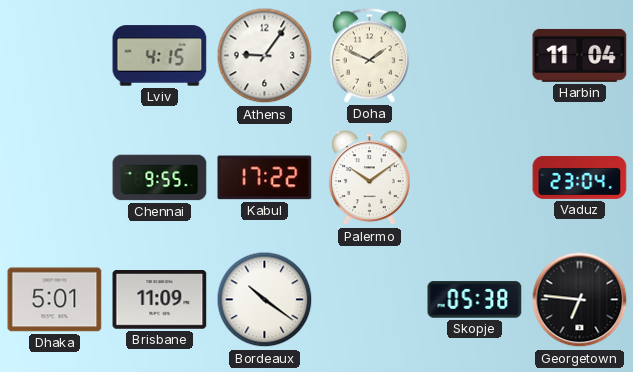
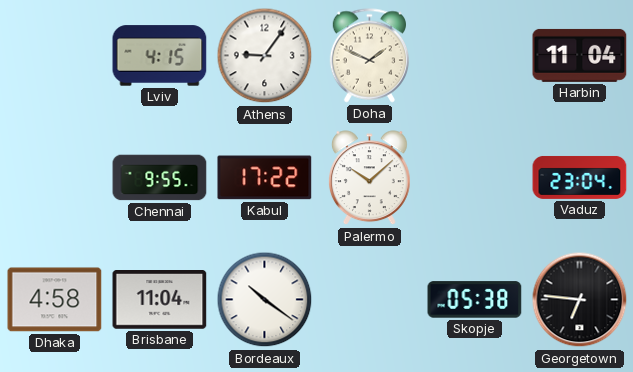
Palermo: 10:09 -> 10:08
Dhaka: 5:01 -> 4:58
Brisbane: 11:09 -> 11:04
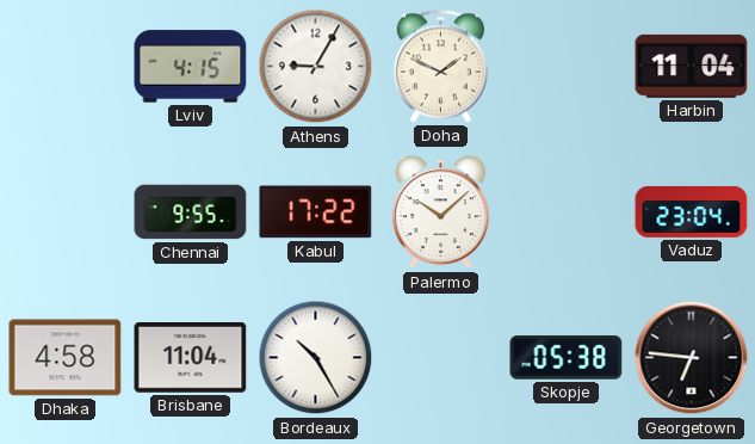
Athens: 9:06 -> 9:05
Bordeaux: 10:21 -> 10:25
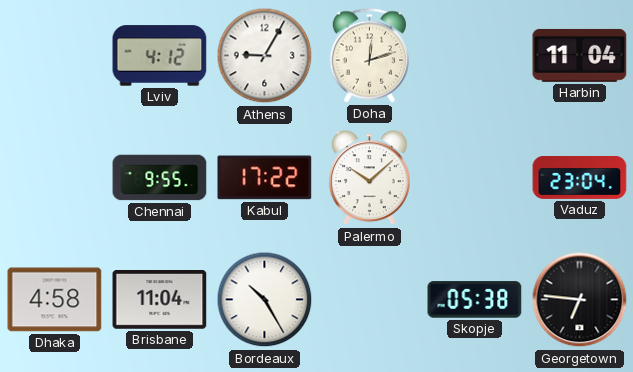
Lviv: 4:15 -> 4:12
Doha: 1:49 -> 12:12
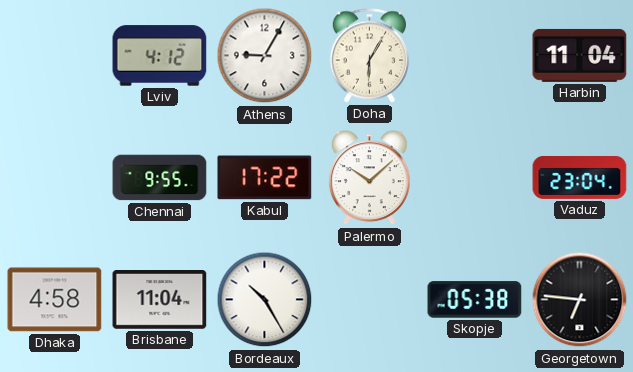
Doha: 12:12 -> 6:05
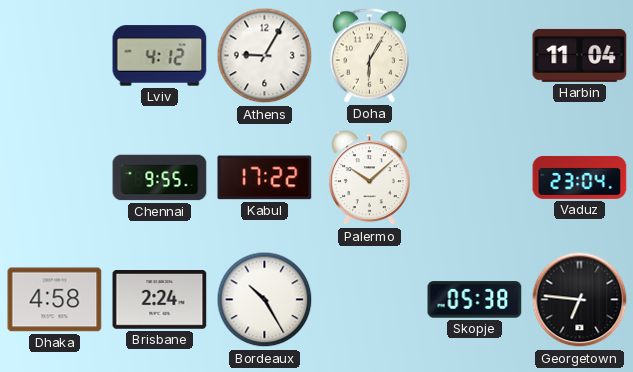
Brisbane: 11:04 -> 2:24
